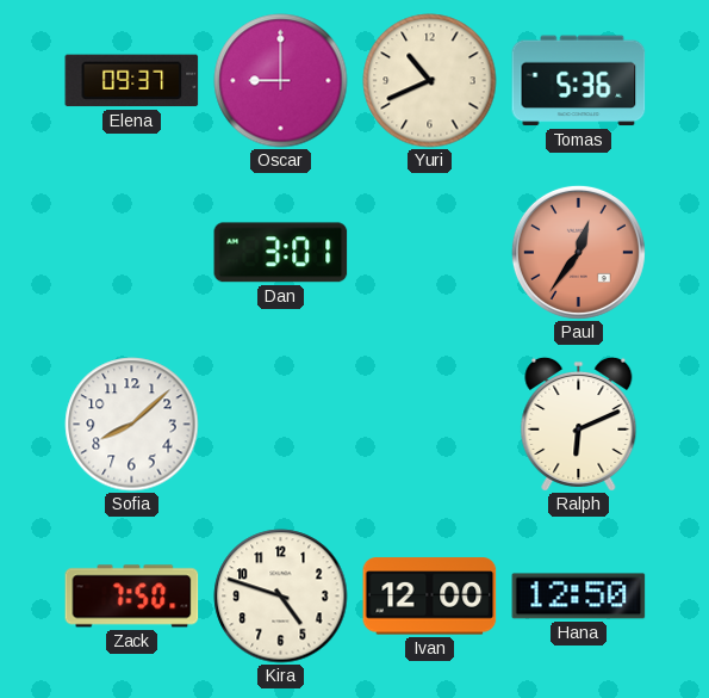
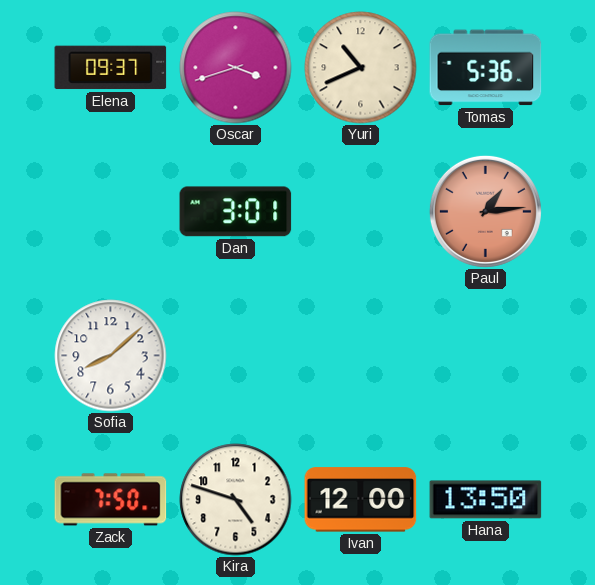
Oscar: 9:00 -> 3:42
Paul: 12:36 -> 1:14
Ralph: 6:11 -> none
Hana: 12:50 -> 13:50
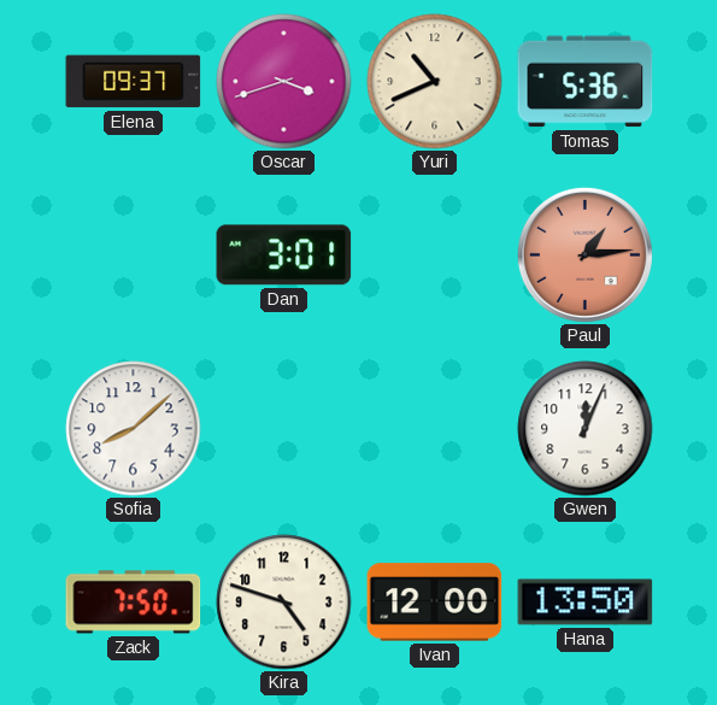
Gwen: none -> 12:04
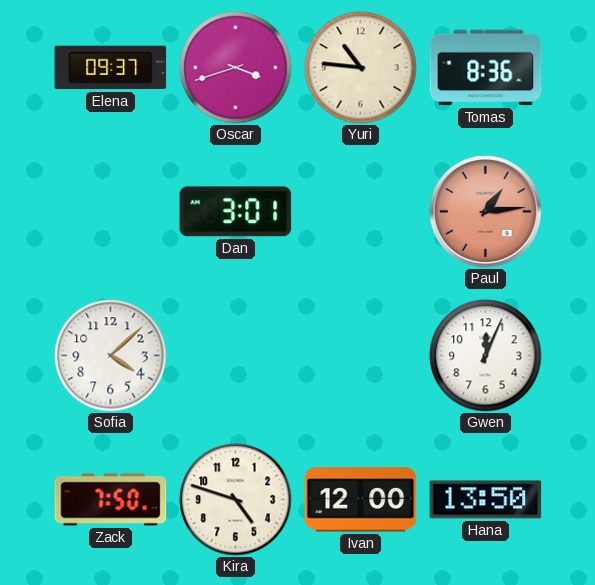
Yuri: 10:41 -> 10:46
Tomas: 5:36 -> 8:36
Sofia: 8:08 -> 4:08
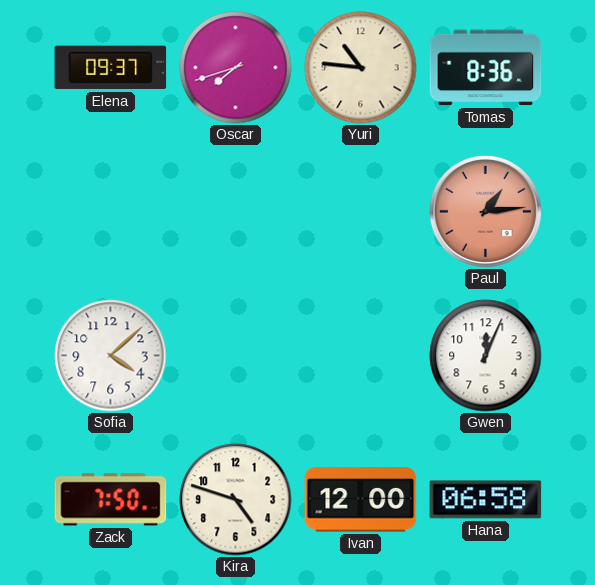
Oscar: 3:42 -> 7:42
Dan: 3:01 -> none
Hana: 13:50 -> 06:58
